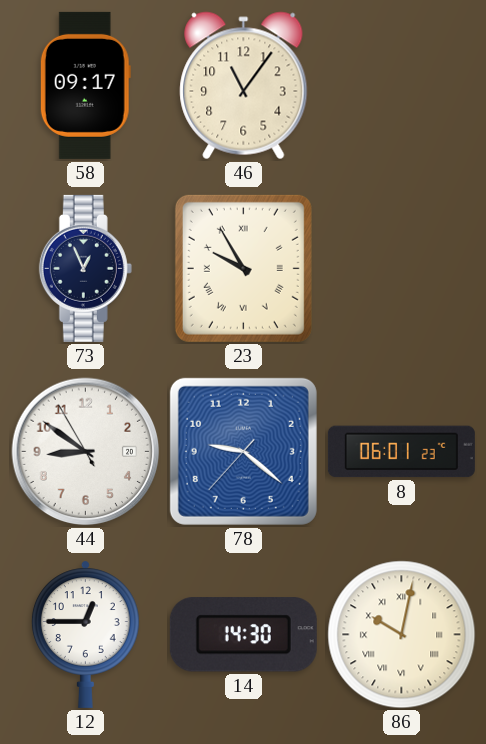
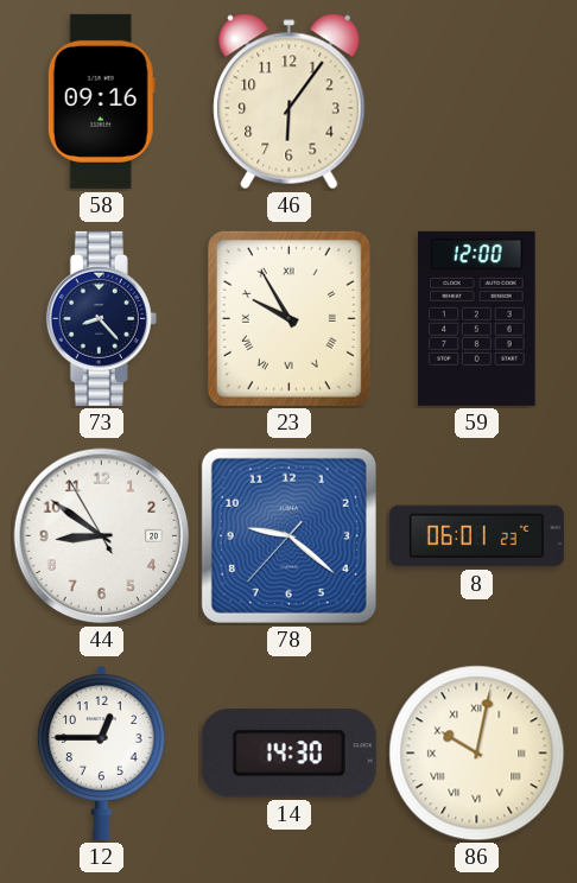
58: 09:17 -> 09:16
46: 11:06 -> 6:06
73: 12:56 -> 8:23
59: none -> 12:00
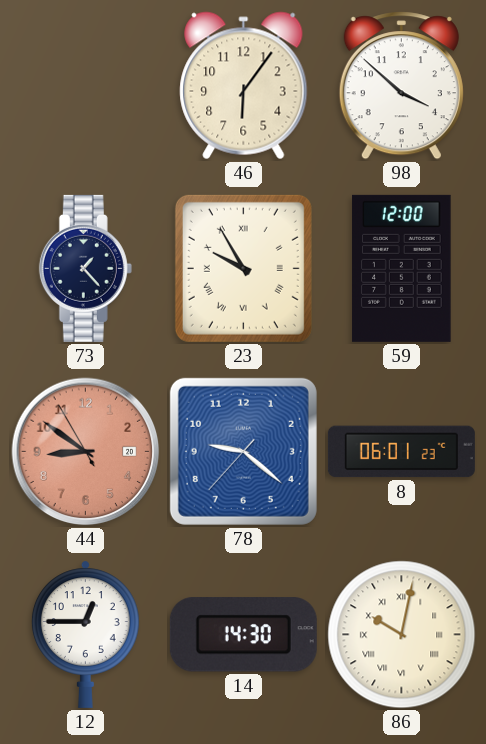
58: 09:16 -> none
98: none -> 3:52
73: 8:23 -> 1:23
44 dial: white -> salmon
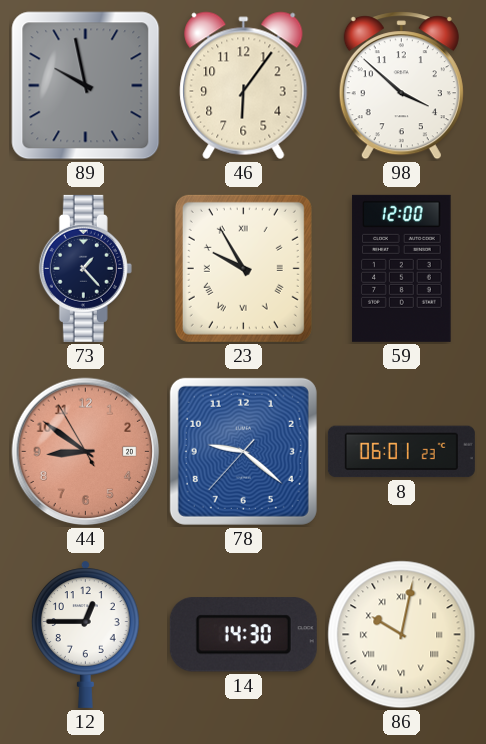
89: none -> 9:58
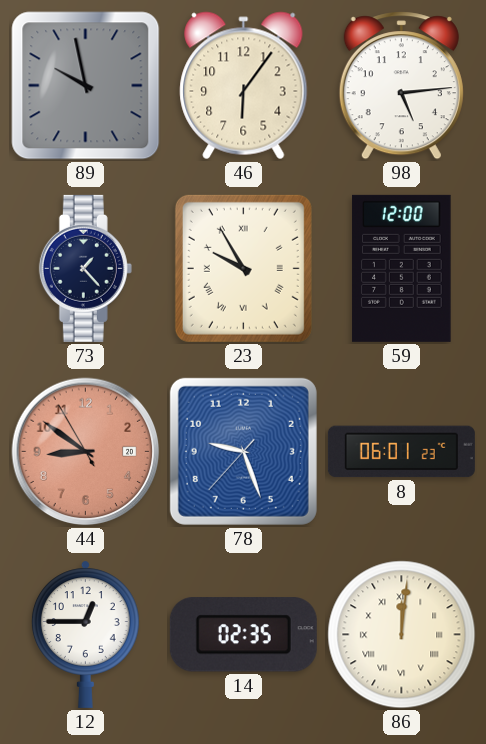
98: 3:52 -> 5:14
78: 9:21 -> 9:26
14: 14:30 -> 02:35
86: 10:02 -> 12:01
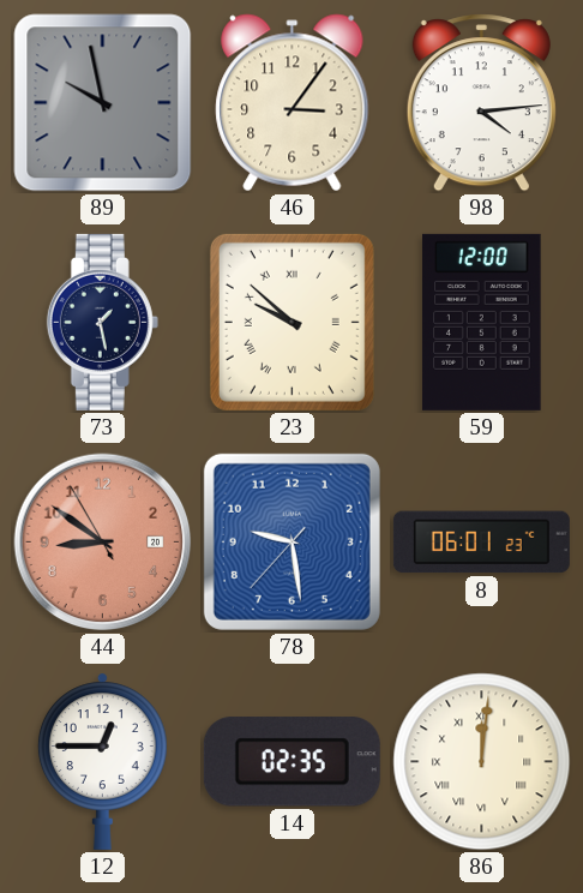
46: 6:06 -> 3:06
98: 5:14 -> 4:14
73: 1:23 -> 1:28
23: 9:55 -> 9:52
78: 9:26 -> 9:28
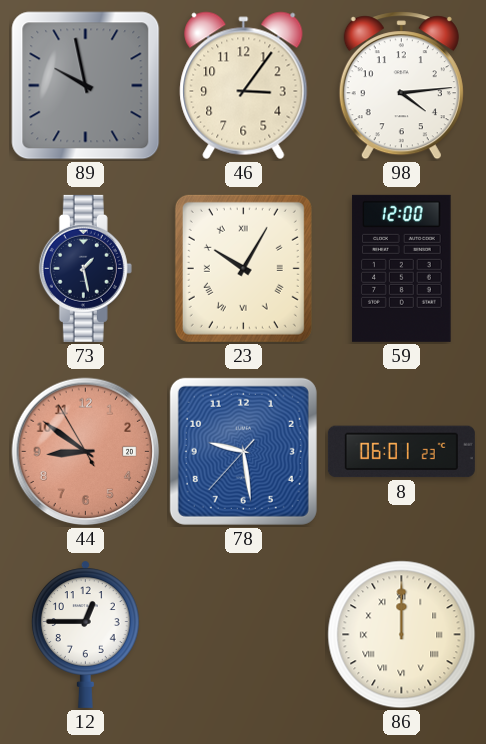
23: 9:52 -> 10:05
14: 02:35 -> none
86: 12:01 -> 12:00
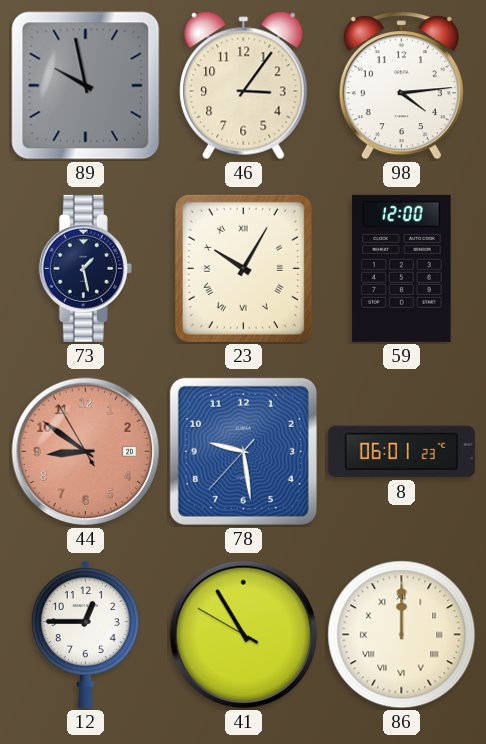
41: none -> 10:54
